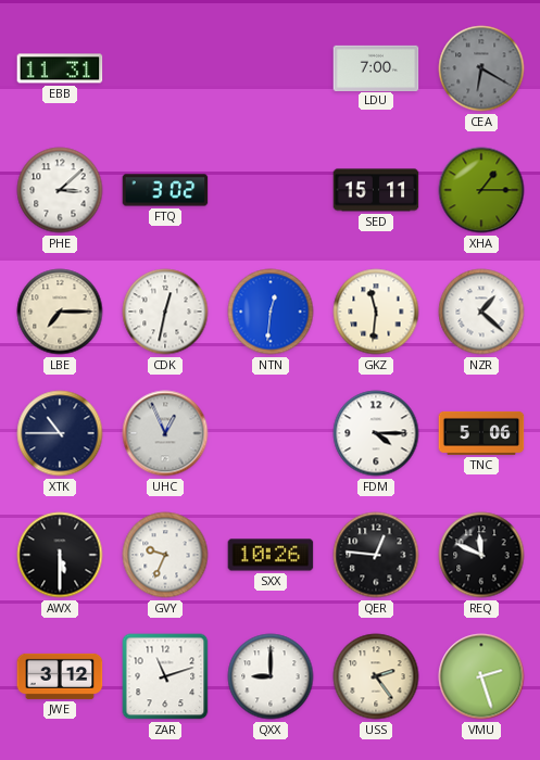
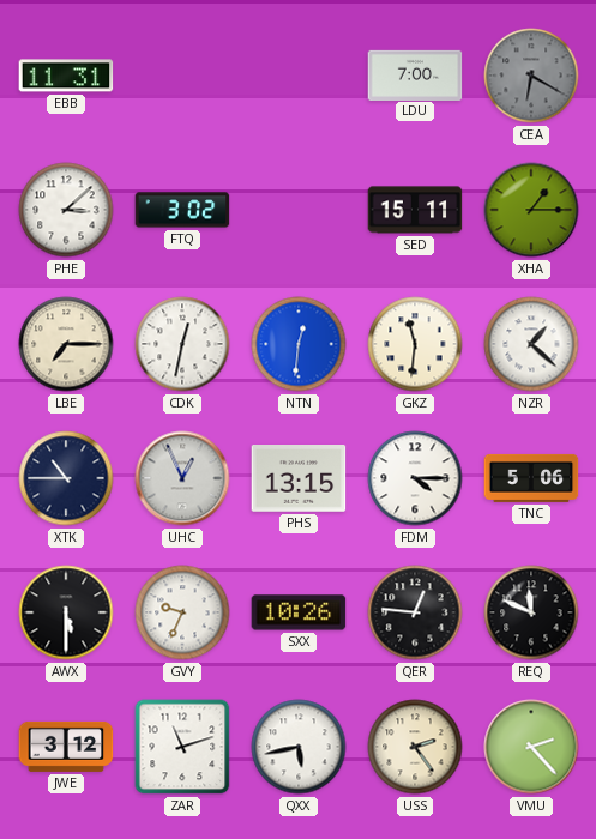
PHS: none -> 13:15
QXX: 9:00 -> 5:43
VMU: 2:27 -> 2:23
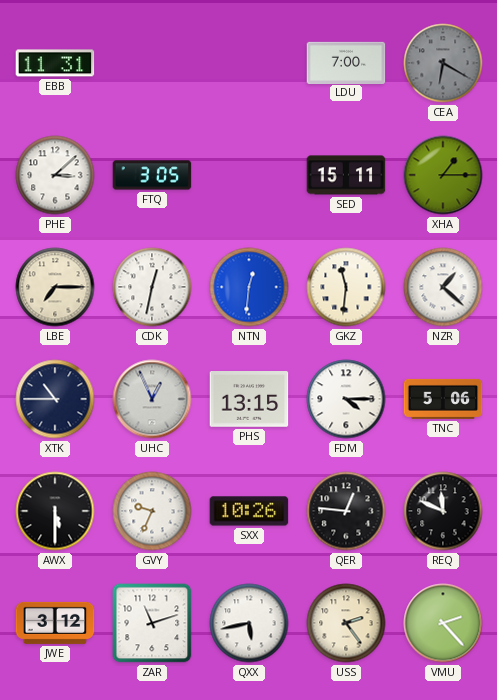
FTQ: 3:02 -> 3:05
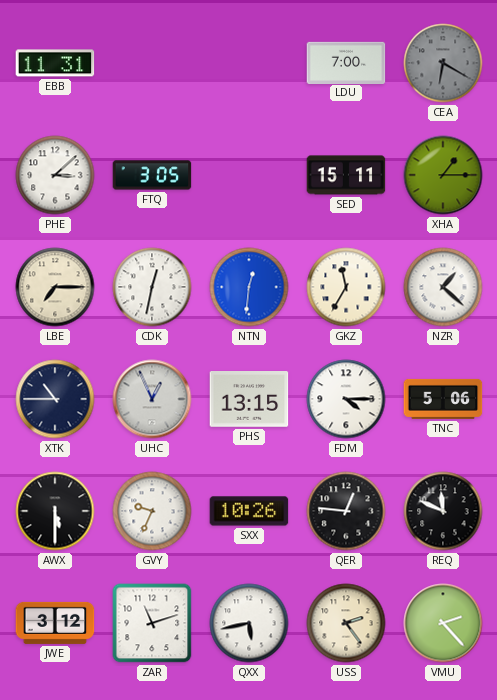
GKZ: 11:31 -> 11:35
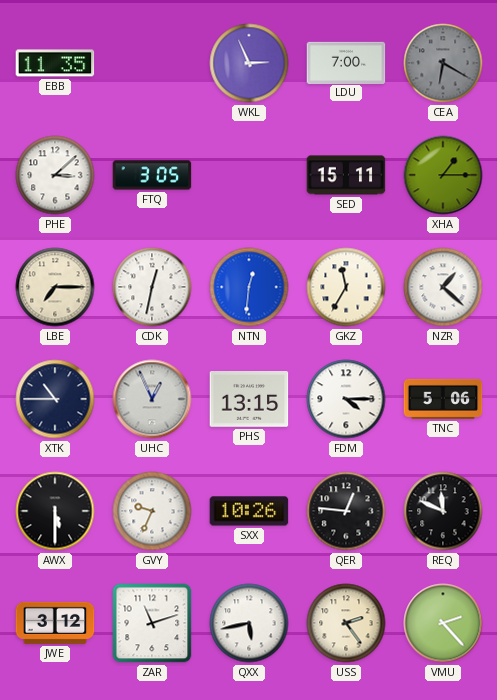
EBB: 11:31 -> 11:35
WKL: none -> 2:56
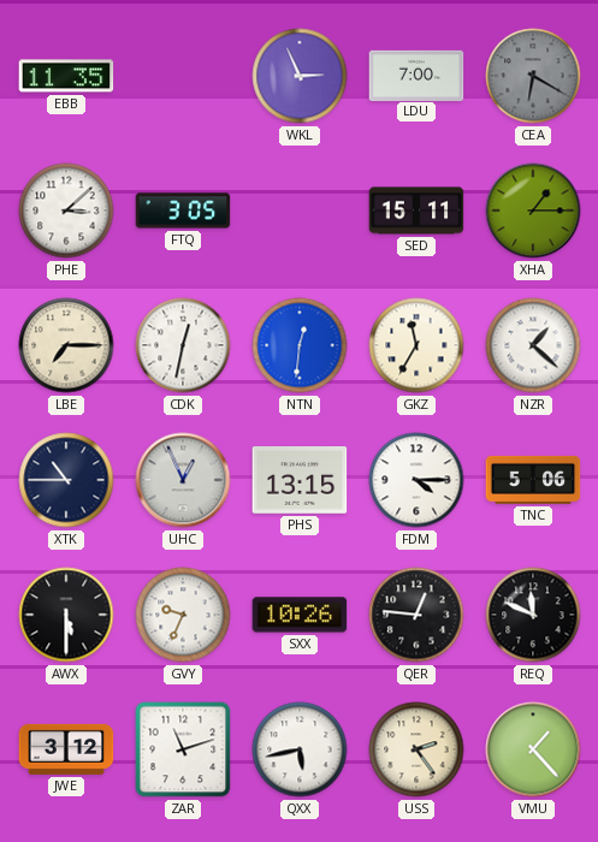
VMU: 2:23 -> 1:23
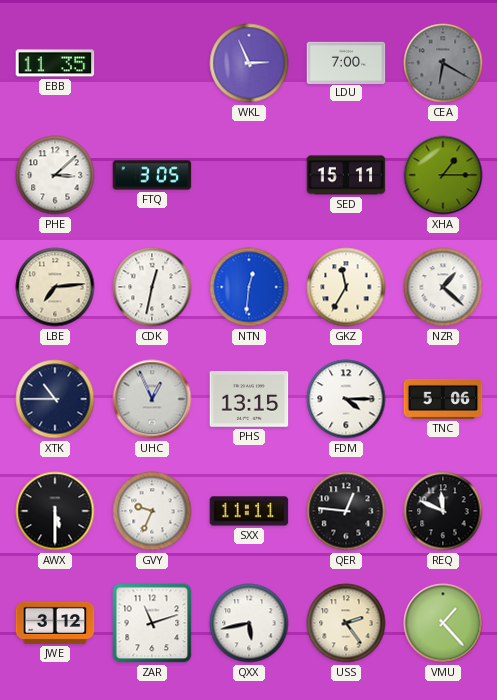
LBE: 7:15 -> 7:14
SXX: 10:26 -> 11:11
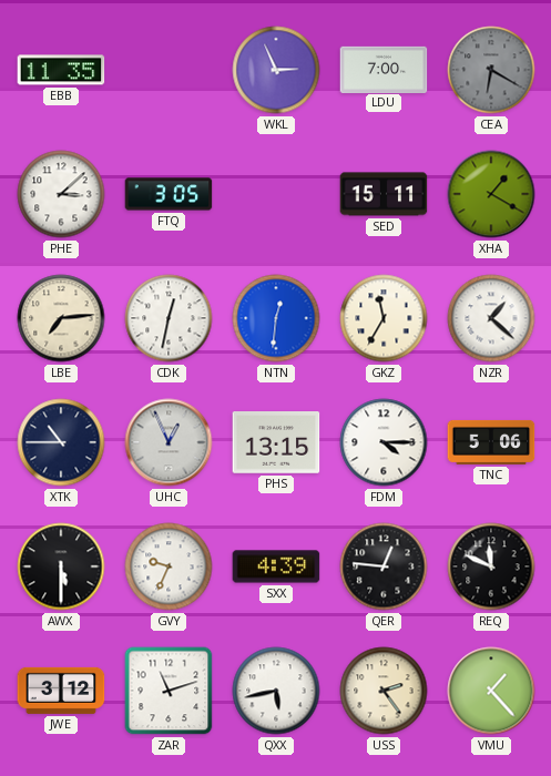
XHA: 1:15 -> 1:20
SXX: 11:11 -> 4:39
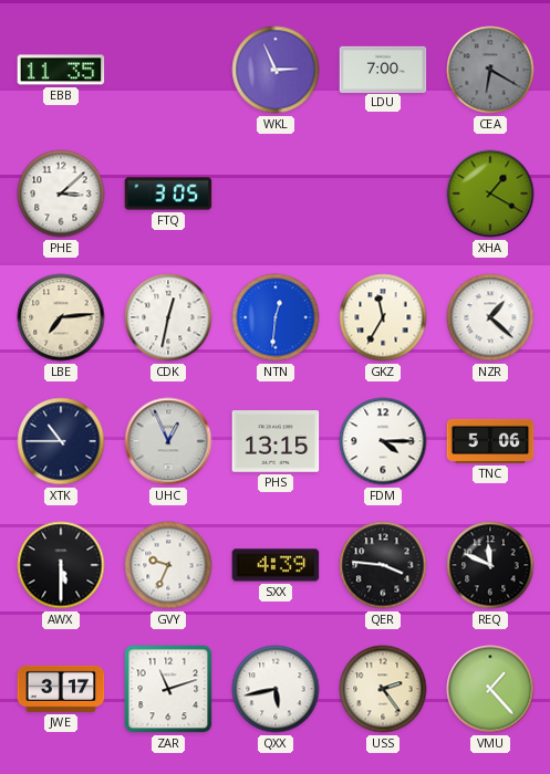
SED: 15:11 -> none
QER: 12:46 -> 3:46
JWE: 3:12 -> 3:17
